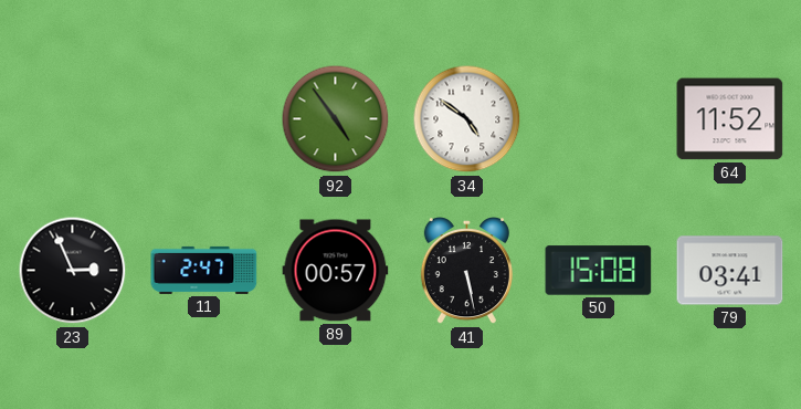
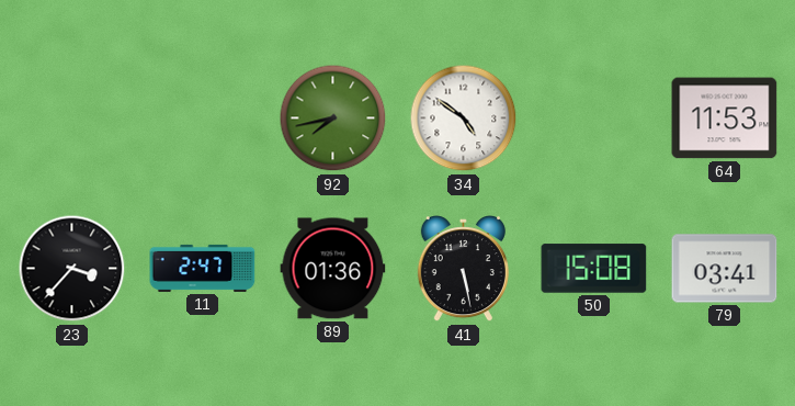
92: 4:54 -> 7:43
64: 11:52 -> 11:53
23: 2:56 -> 3:37
89: 00:57 -> 01:36
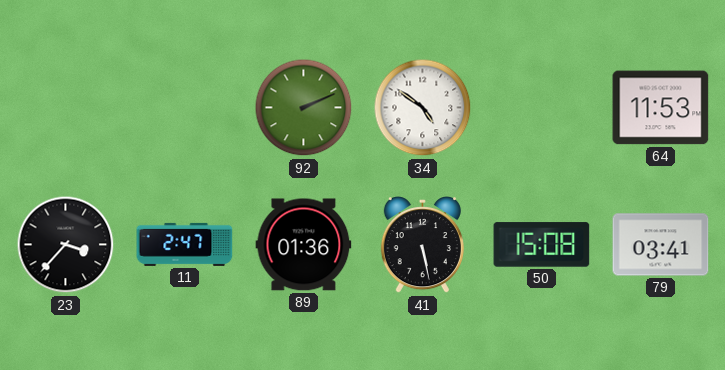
92: 7:43 -> 2:11
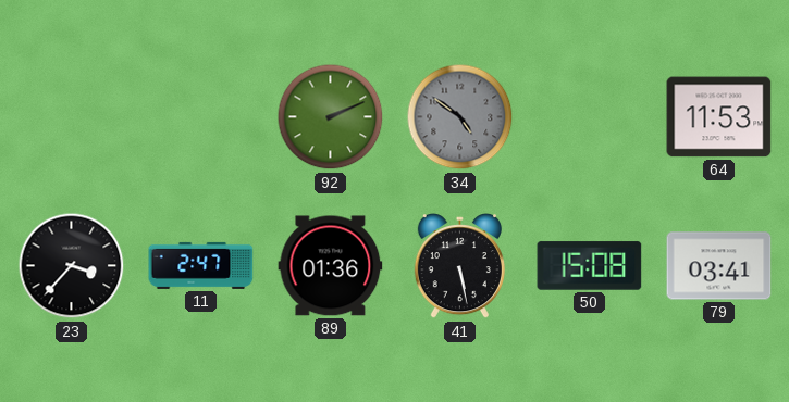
34 dial: white -> grey
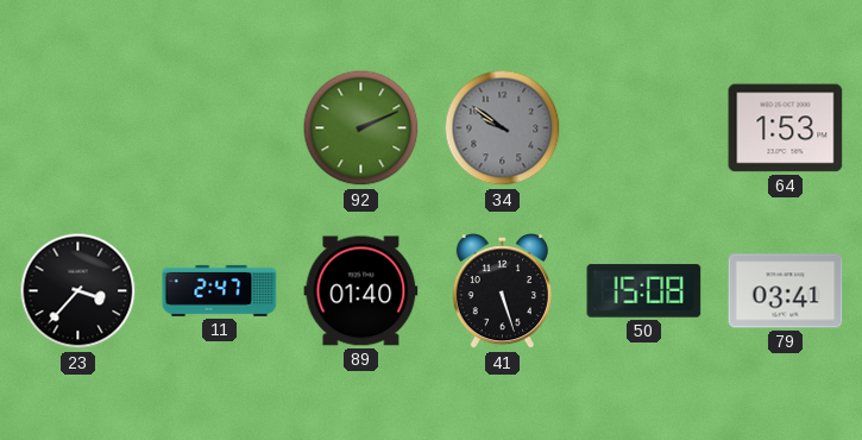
34: 4:51 -> 9:51
64: 11:53 -> 1:53
89: 01:36 -> 01:40
41: 5:28 -> 5:27
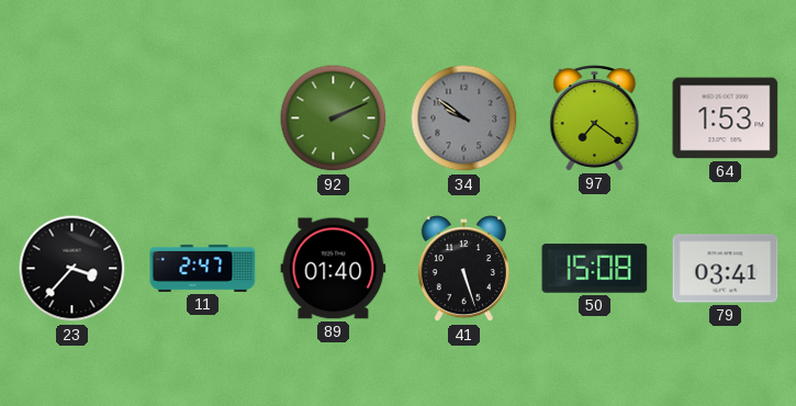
97: none -> 7:21
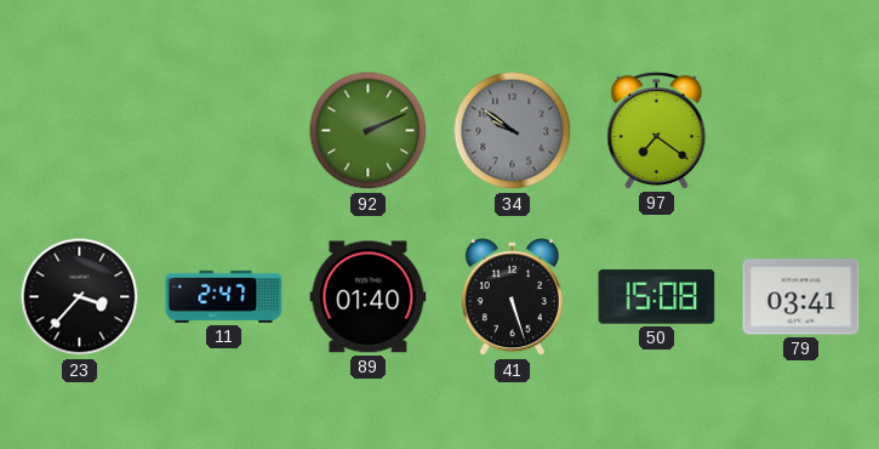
64: 1:53 -> none
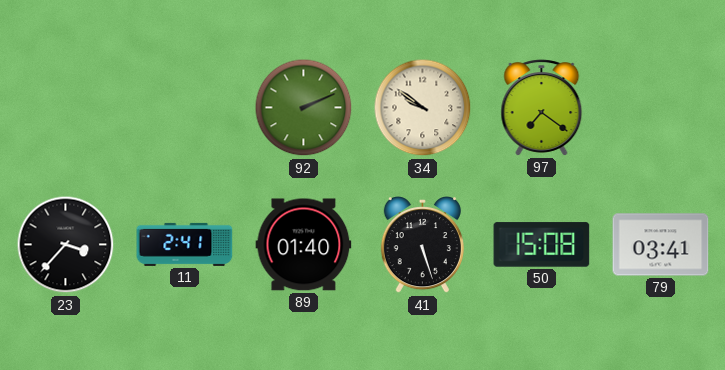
34 dial: grey -> cream
11: 2:47 -> 2:41
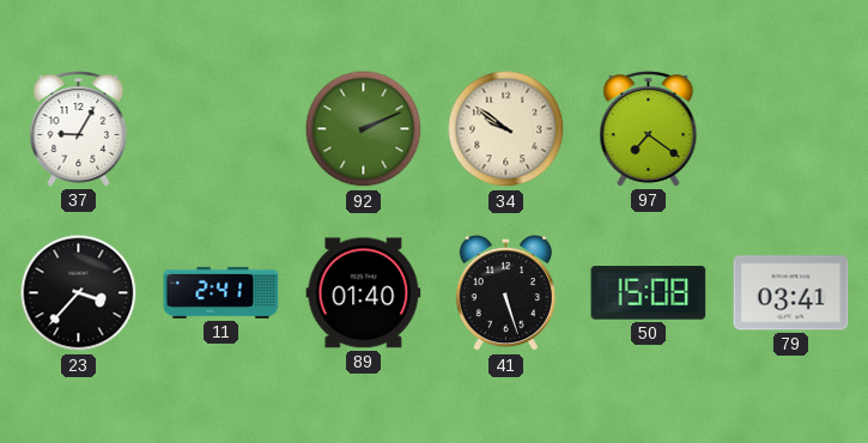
37: none -> 9:05
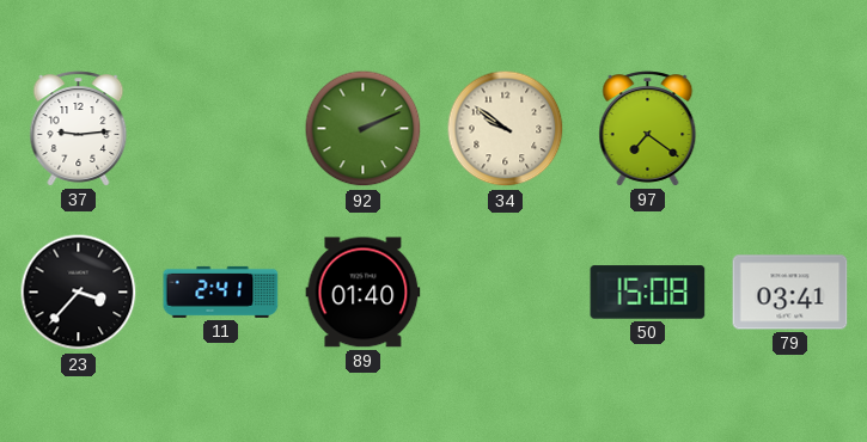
37: 9:05 -> 9:14
41: 5:27 -> none
